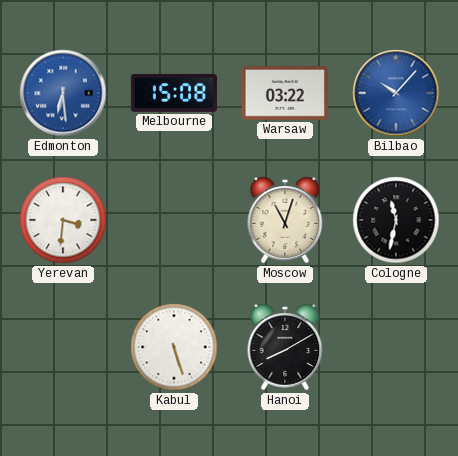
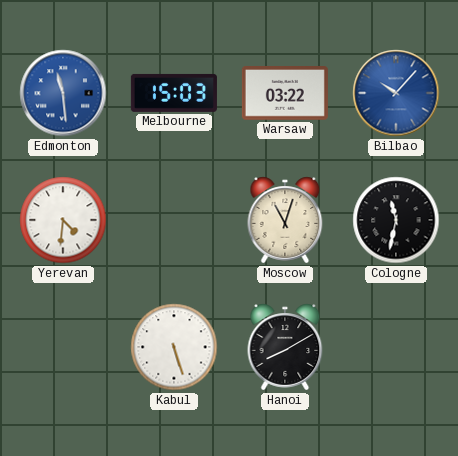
Edmonton: 6:29 -> 11:29
Melbourne: 15:08 -> 15:03
Yerevan: 3:31 -> 4:31
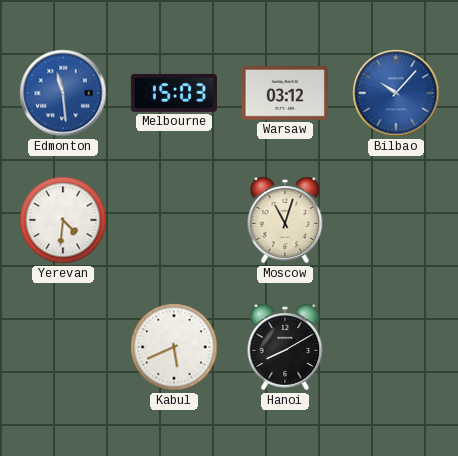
Warsaw: 03:22 -> 03:12
Cologne: 11:32 -> none
Kabul: 5:27 -> 5:41
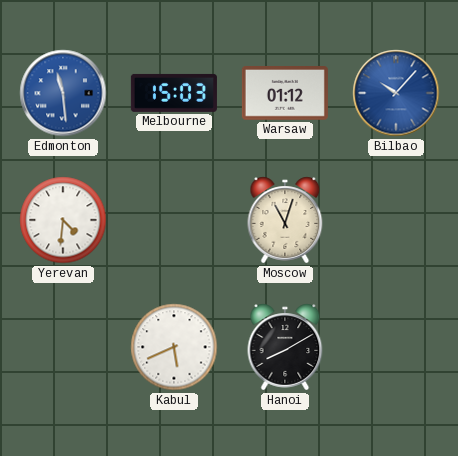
Warsaw: 03:12 -> 01:12
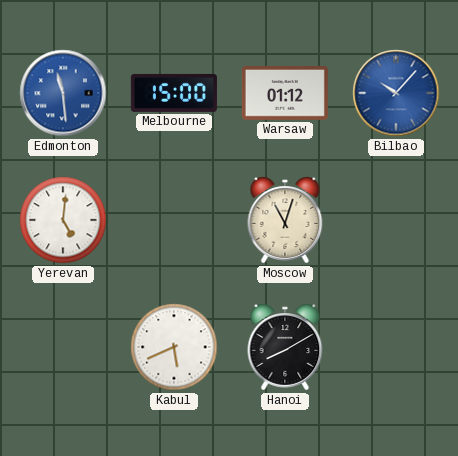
Melbourne: 15:03 -> 15:00
Yerevan: 4:31 -> 5:01
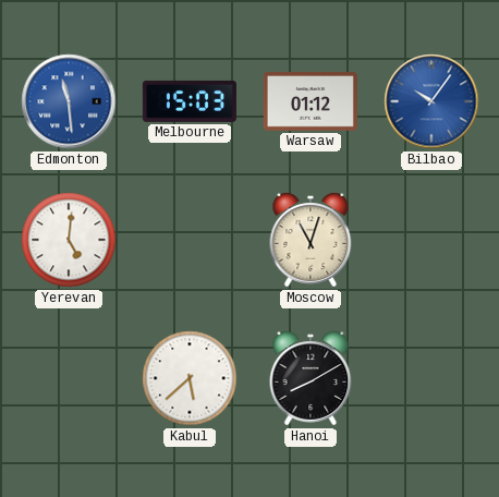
Melbourne: 15:00 -> 15:03
Bilbao: 10:07 -> 10:06
Kabul: 5:41 -> 5:38
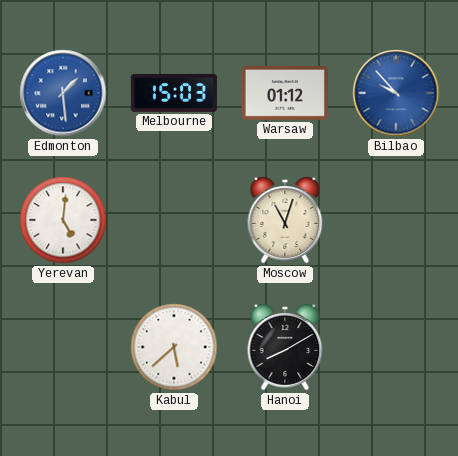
Edmonton: 11:29 -> 1:29
Bilbao: 10:06 -> 9:53
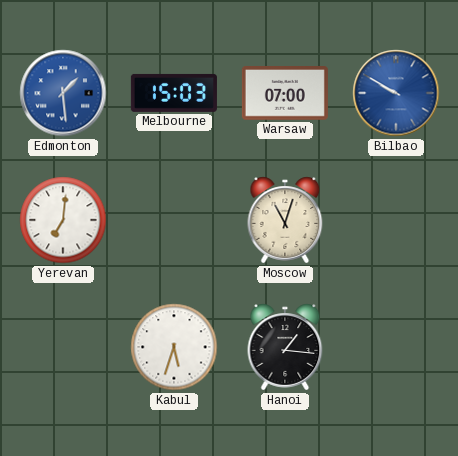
Warsaw: 01:12 -> 07:00
Bilbao: 9:53 -> 9:50
Yerevan: 5:01 -> 7:01
Kabul: 5:38 -> 5:33
Hanoi: 8:10 -> 1:16
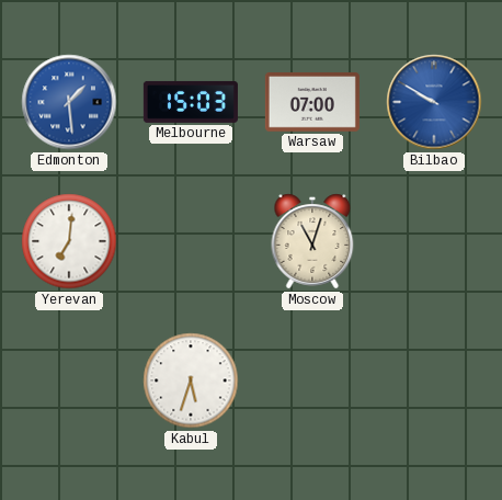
Hanoi: 1:16 -> none
